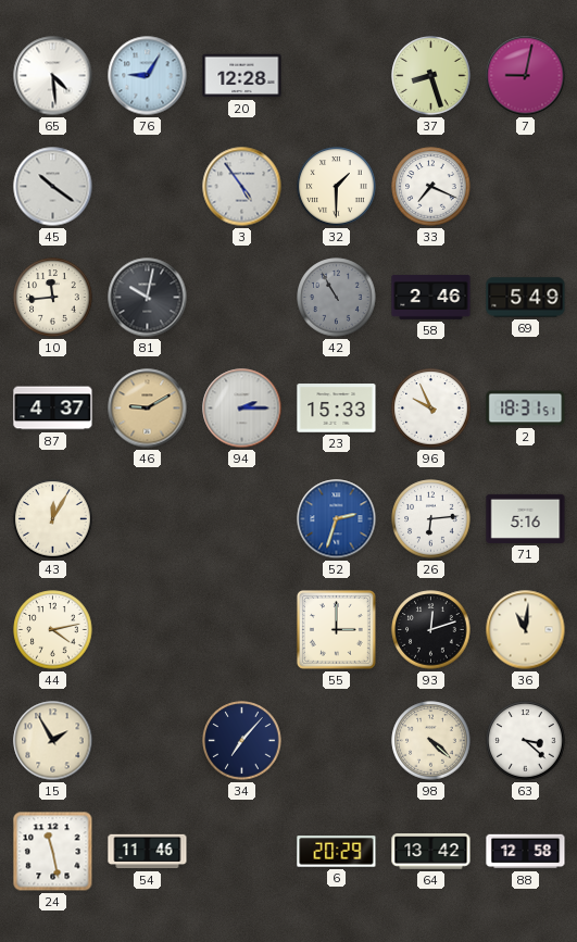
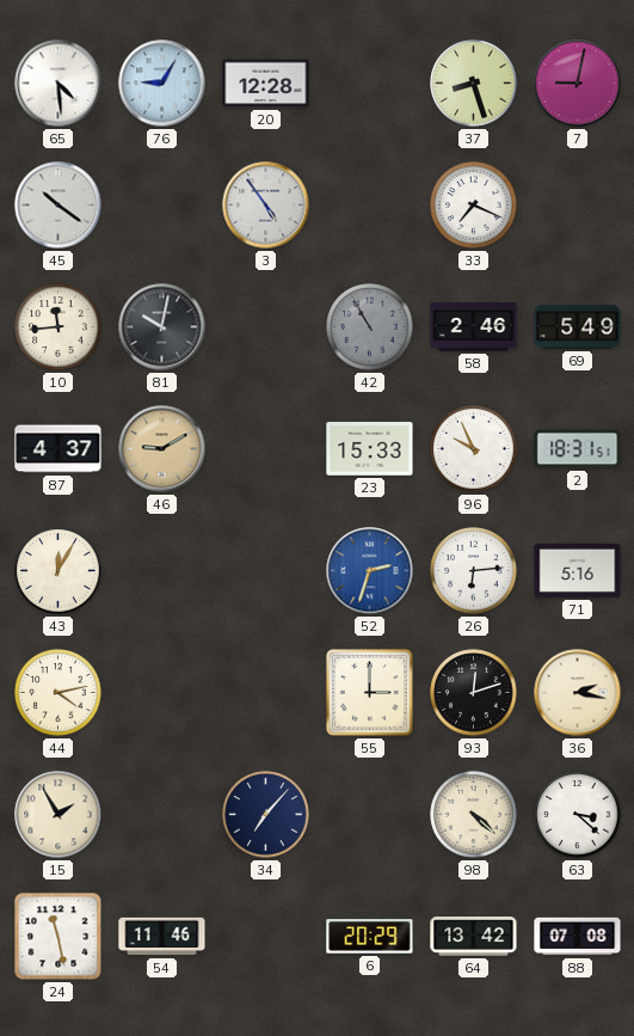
32: 1:30 -> none
94: 2:15 -> none
36: 11:01 -> 2:17
88: 12:58 -> 07:08
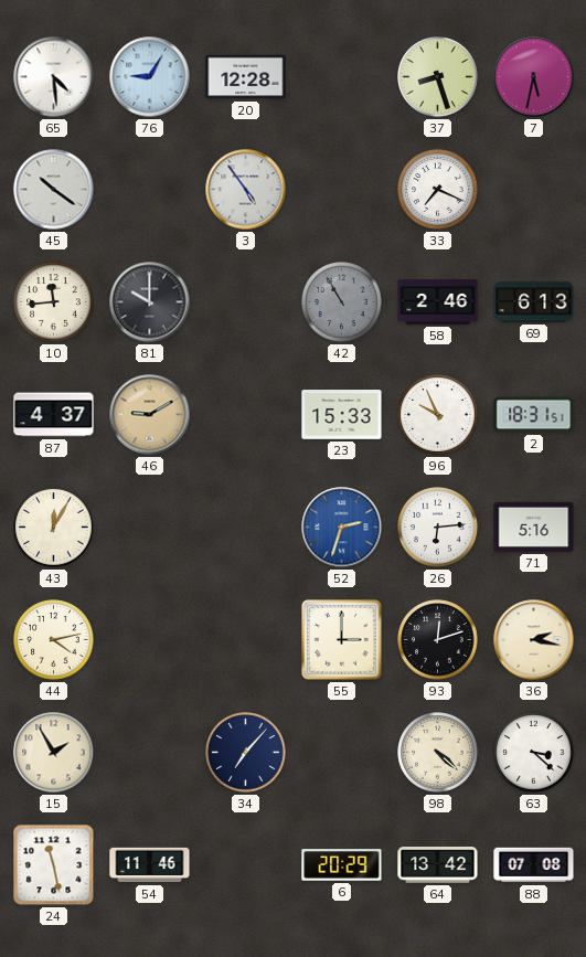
7: 9:02 -> 5:32
81: 10:02 -> 10:00
69: 5:49 -> 6:13
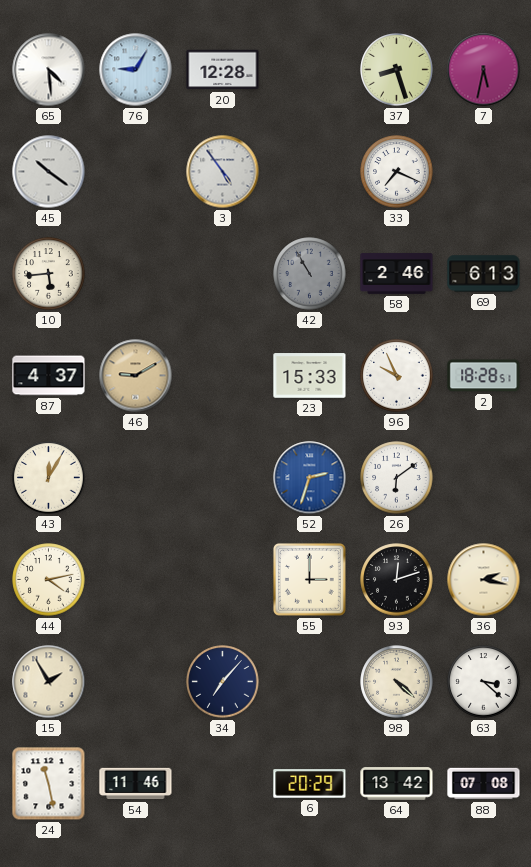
10: 11:44 -> 5:44
81: 10:00 -> none
2: 18:31 -> 18:28
26: 6:14 -> 6:09
71: 5:16 -> none
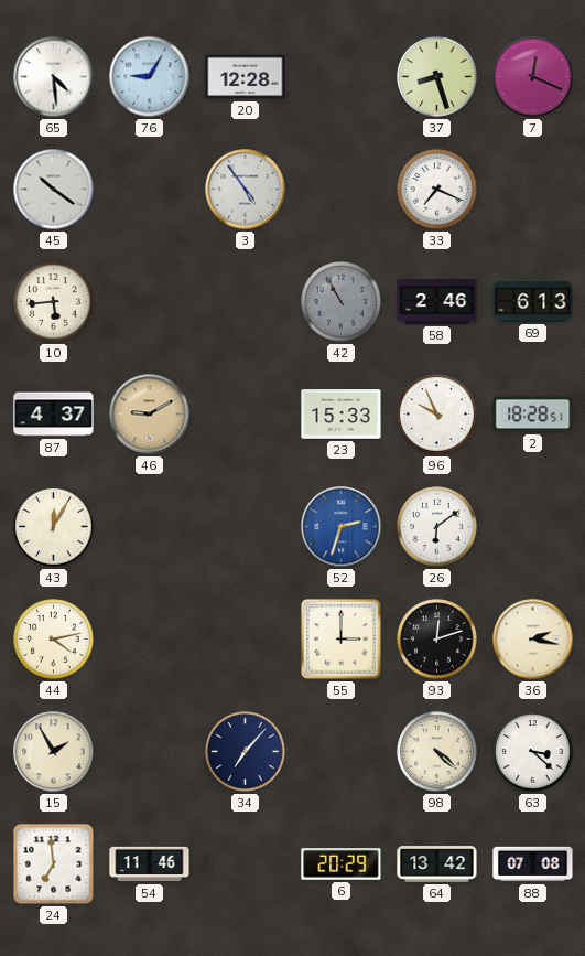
7: 5:32 -> 12:19
24: 11:28 -> 6:59
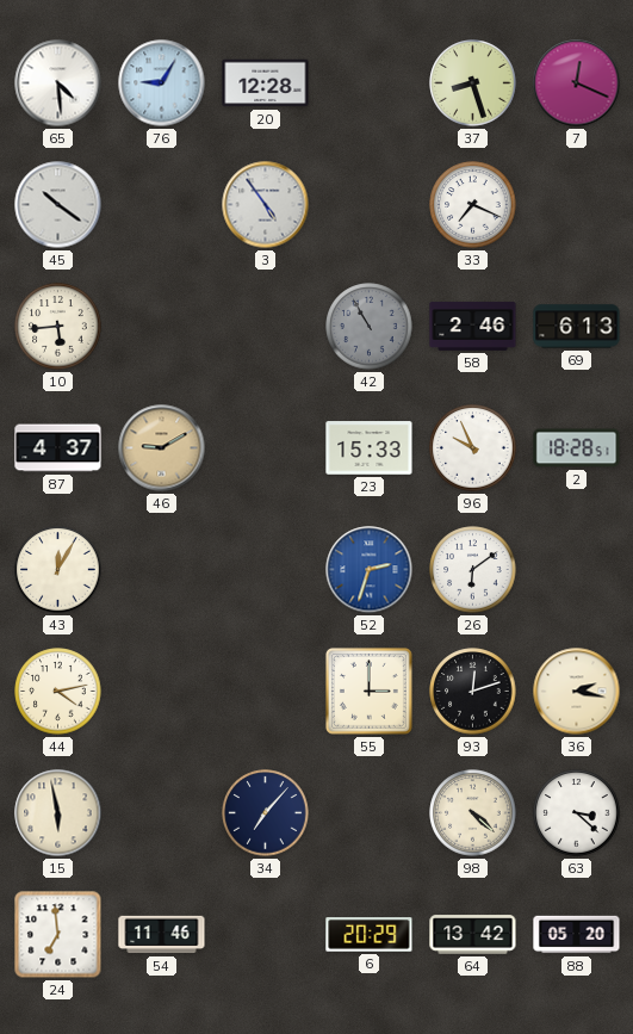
15: 1:55 -> 5:58
88: 07:08 -> 05:20
